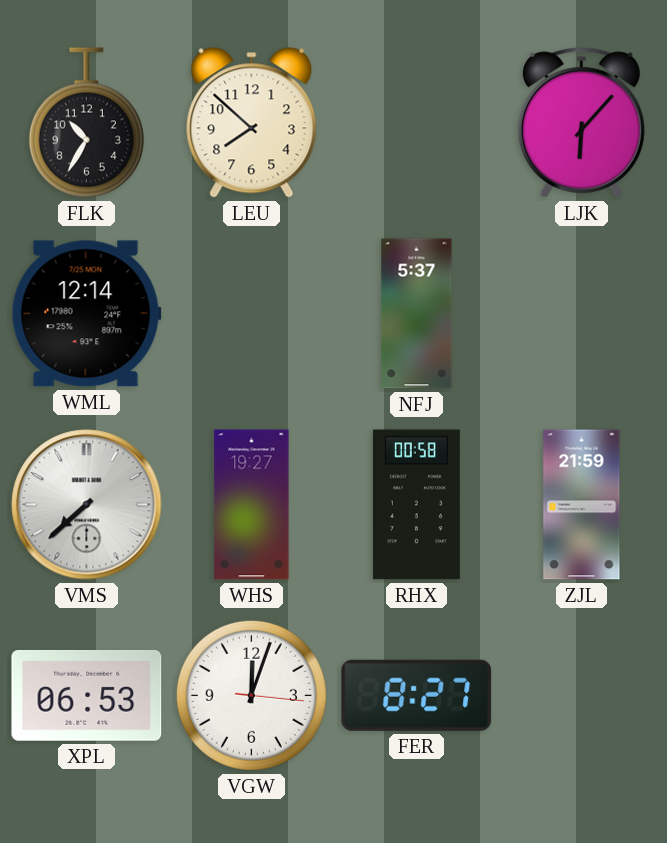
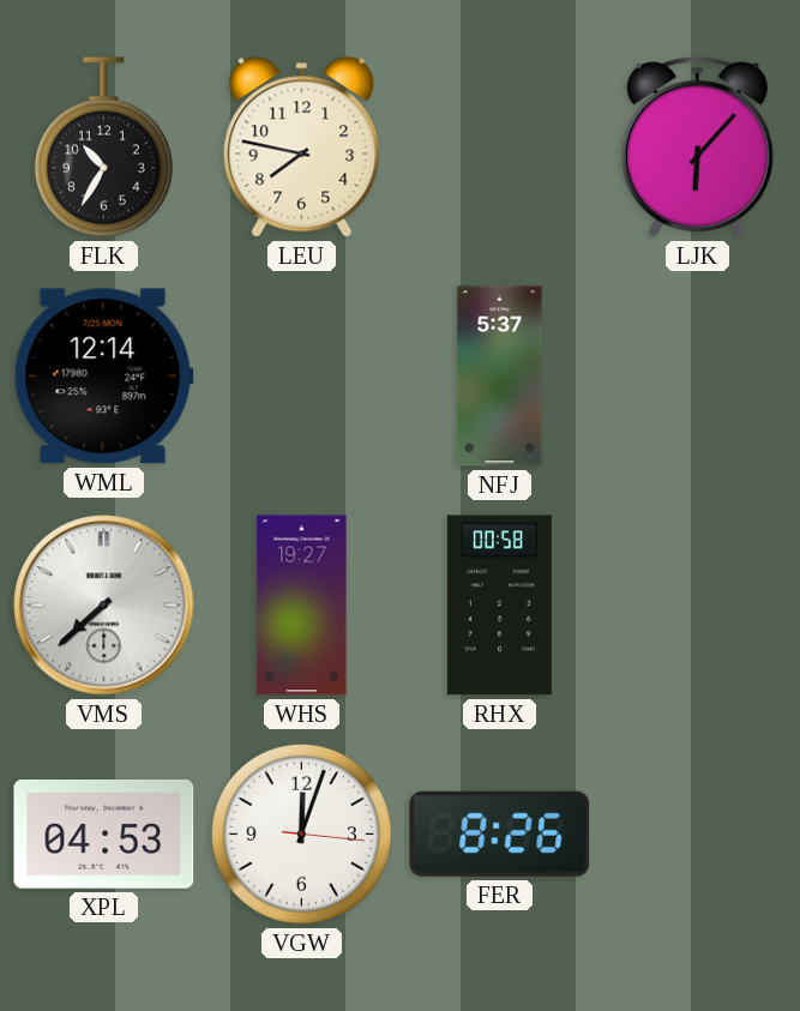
LEU: 7:52 -> 7:47
ZJL: 21:59 -> none
XPL: 06:53 -> 04:53
FER: 8:27 -> 8:26
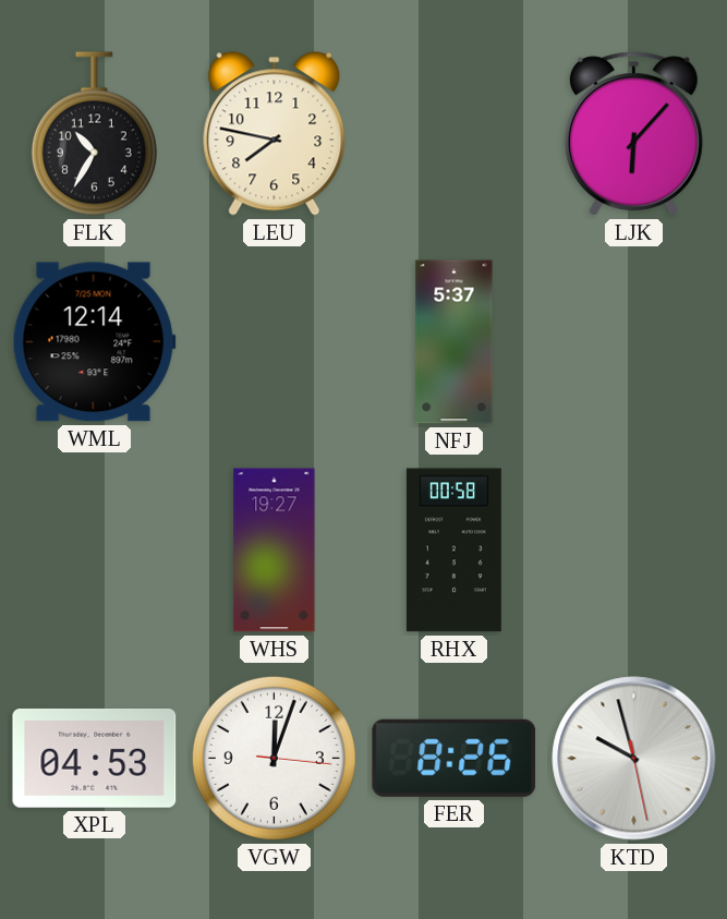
VMS: 7:38 -> none
KTD: none -> 9:57
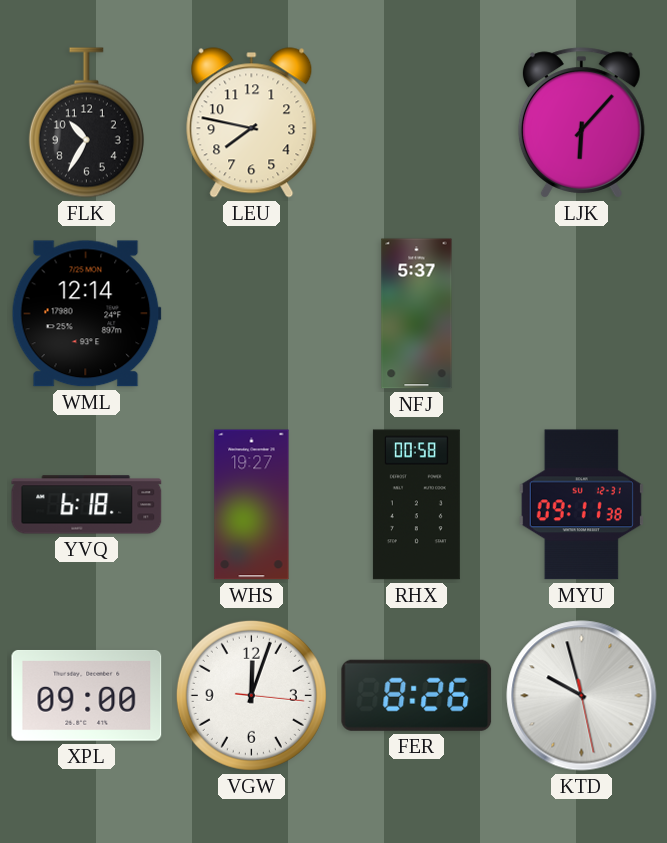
YVQ: none -> 6:18
MYU: none -> 09:11
XPL: 04:53 -> 09:00
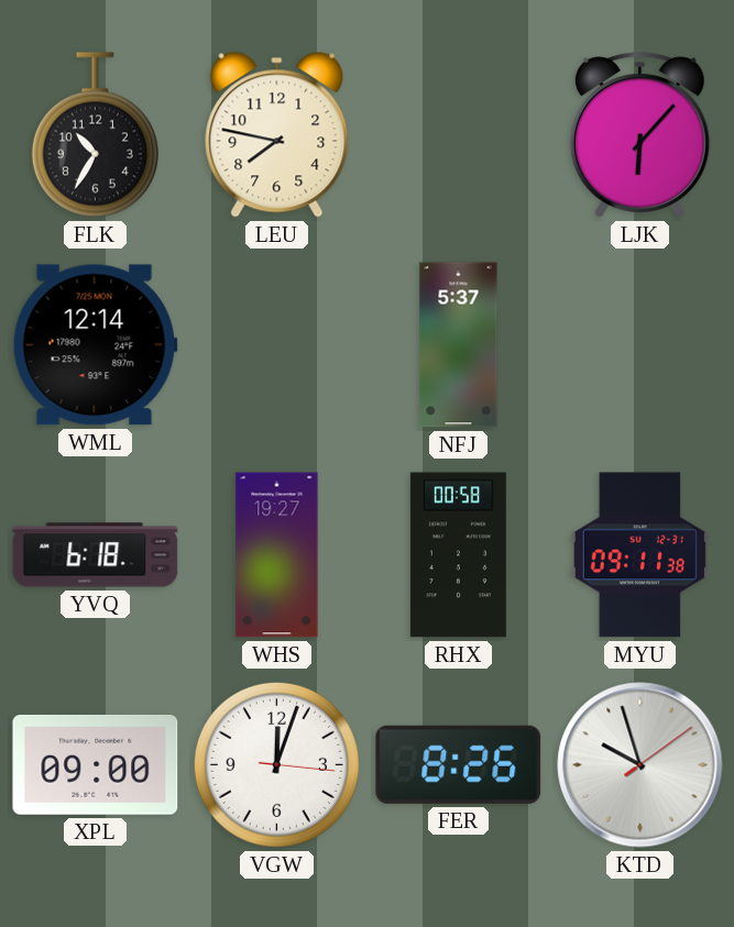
KTD: 9:57:28 -> 9:57:09
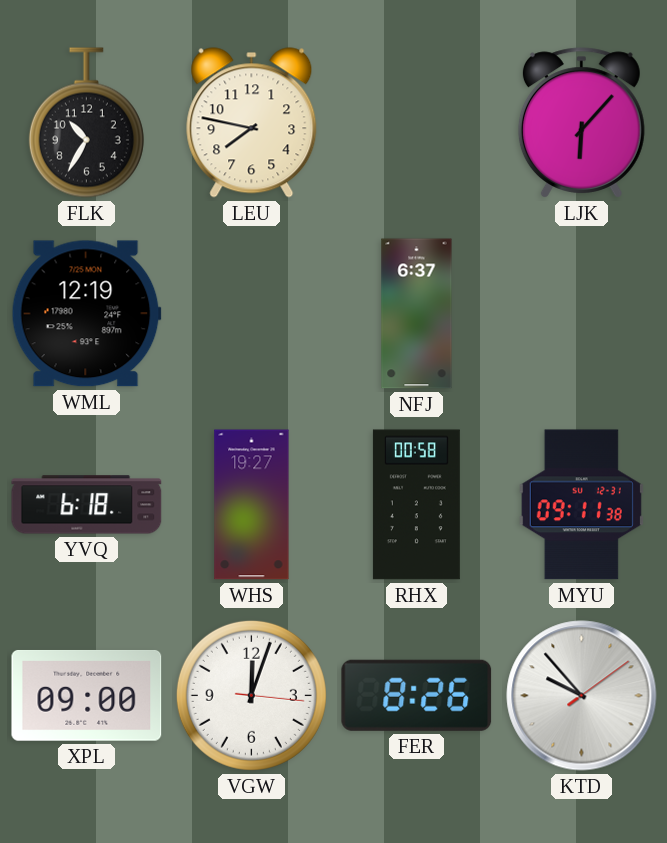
WML: 12:14 -> 12:19
NFJ: 5:37 -> 6:37
KTD: 9:57 -> 9:53
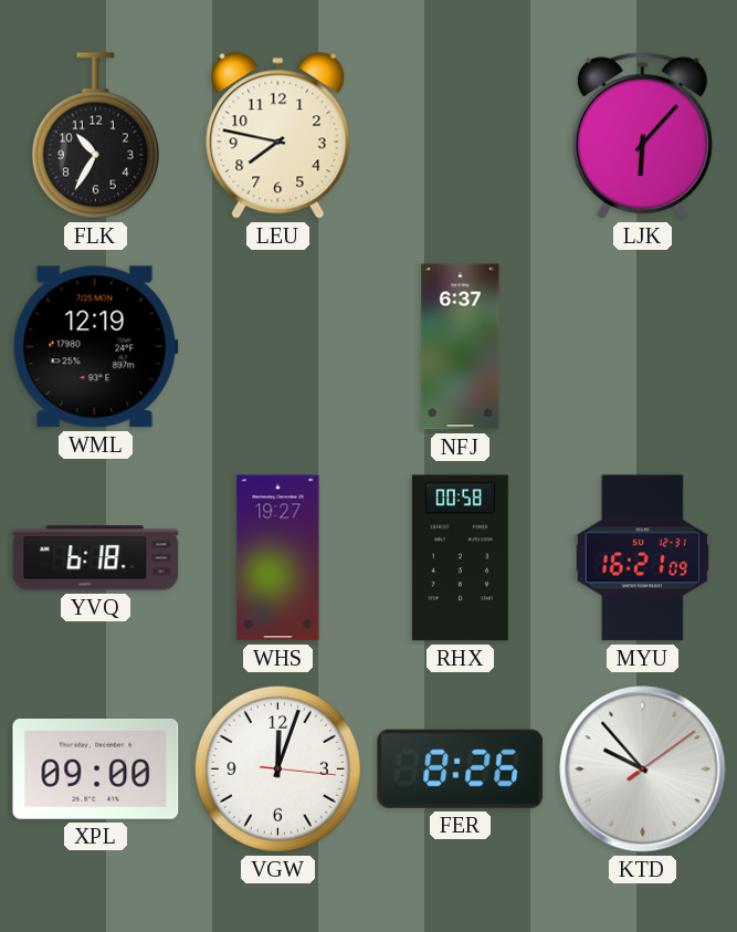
MYU: 09:11 -> 16:21
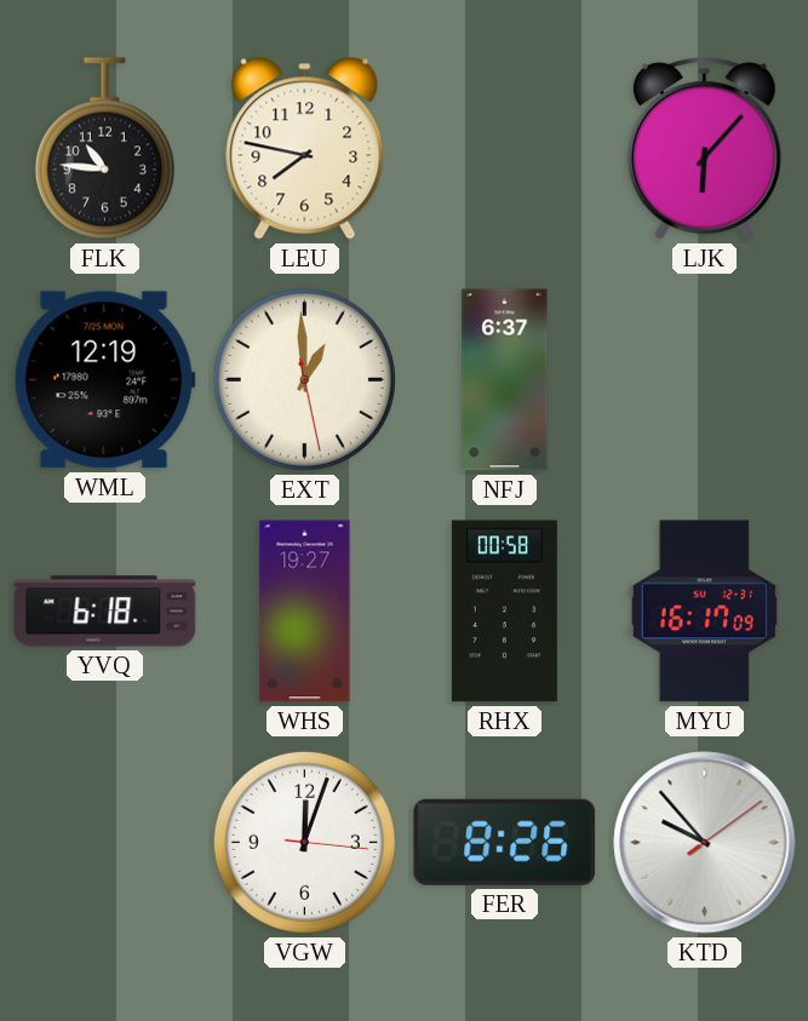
FLK: 10:35 -> 10:46
EXT: none -> 12:59
MYU: 16:21 -> 16:17
XPL: 09:00 -> none
